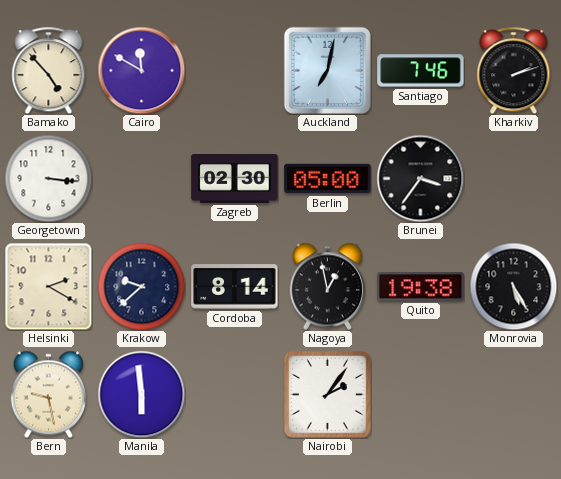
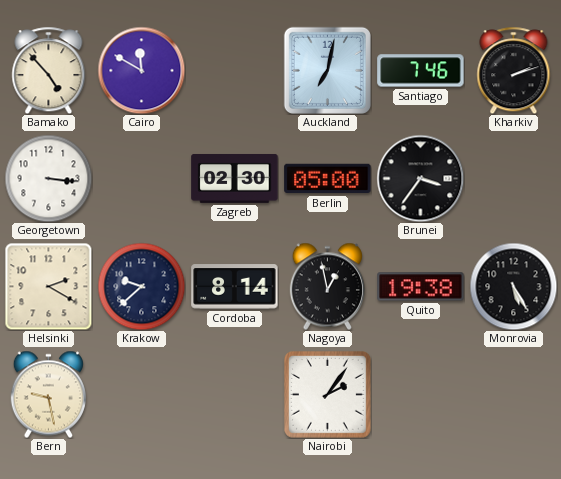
Manila: 5:59 -> none
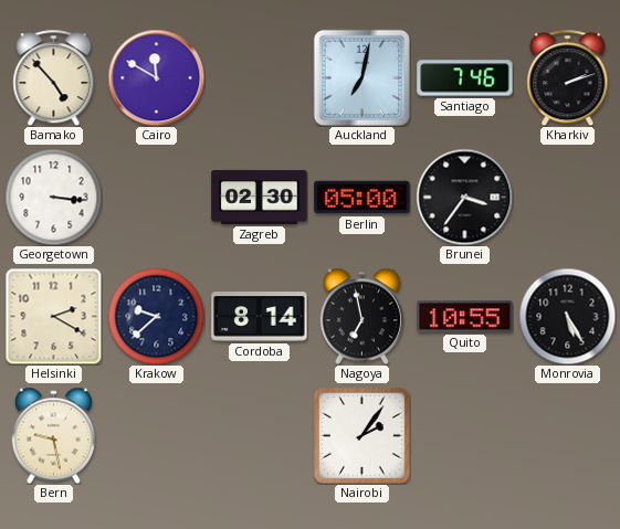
Nagoya: 12:58 -> 6:58
Quito: 19:38 -> 10:55
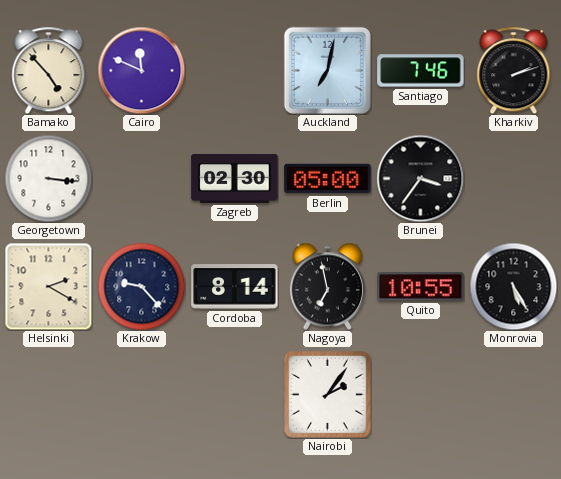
Cairo: 11:50 -> 11:49
Krakow: 9:38 -> 9:23
Bern: 9:28 -> none
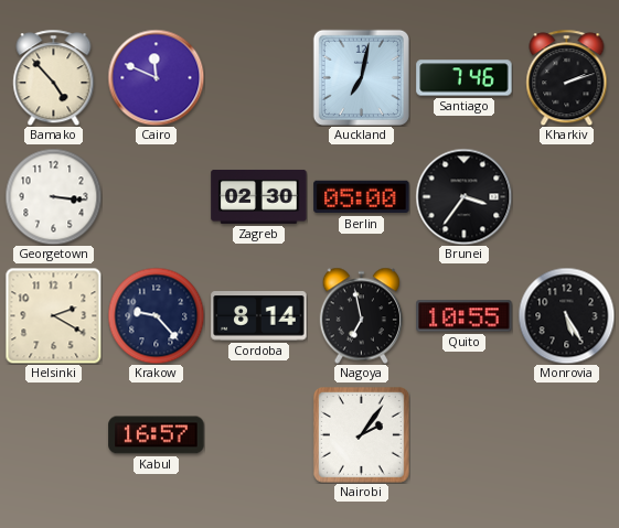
Kabul: none -> 16:57
